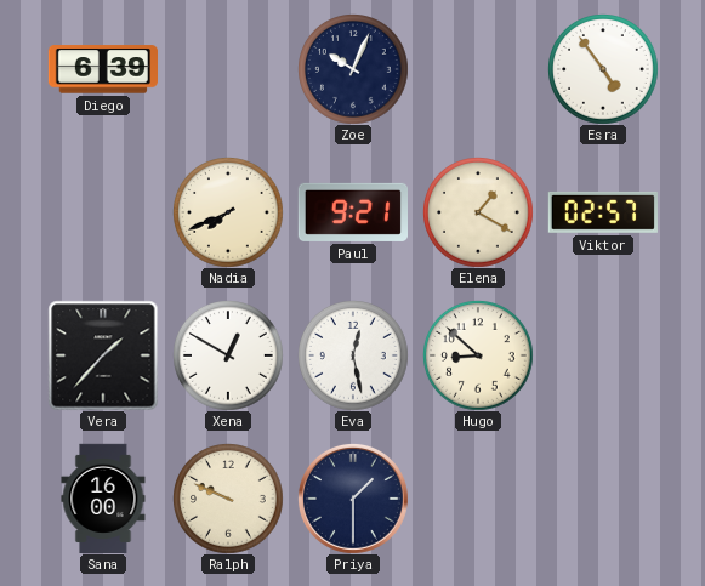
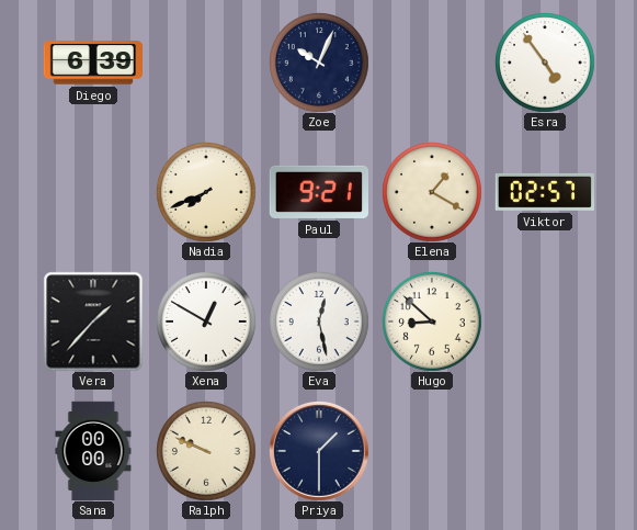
Sana: 16:00 -> 00:00
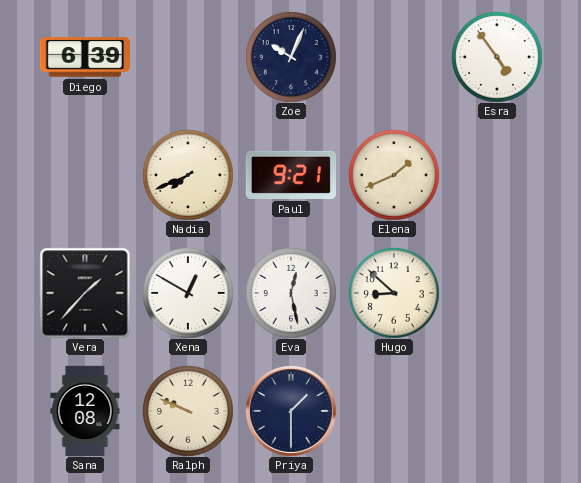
Elena: 1:20 -> 1:41
Viktor: 02:57 -> none
Sana: 00:00 -> 12:08
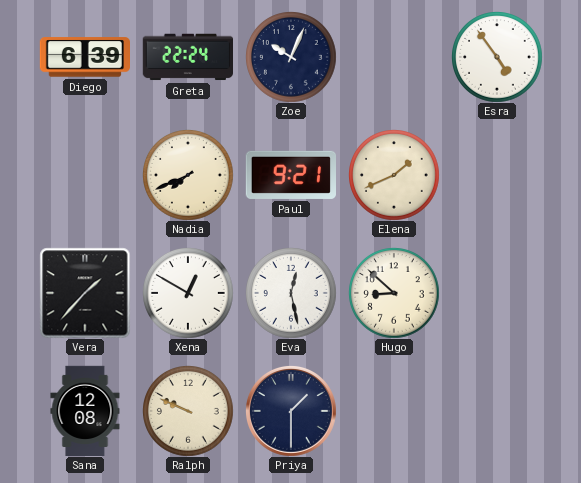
Greta: none -> 22:24
